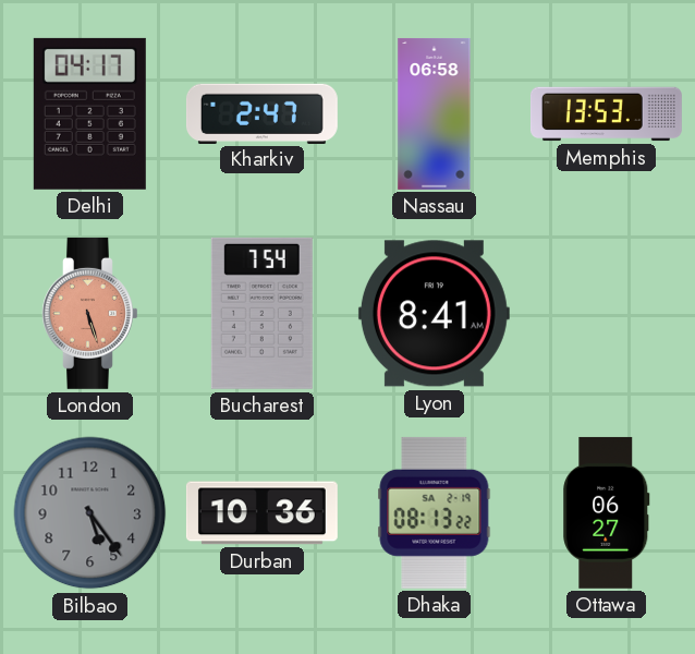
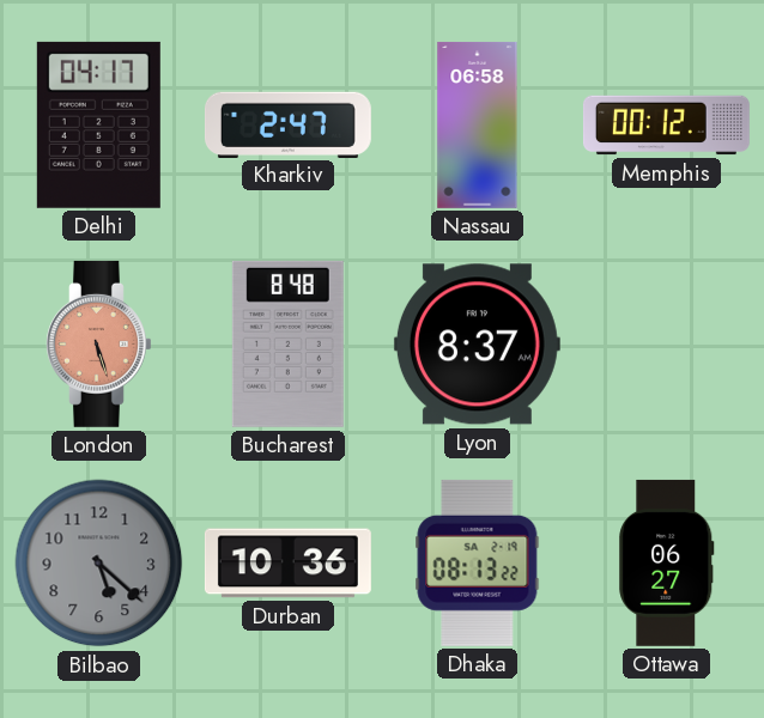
Memphis: 13:53 -> 00:12
Bucharest: 7:54 -> 8:48
Lyon: 8:41 -> 8:37
Bilbao: 5:24 -> 5:22
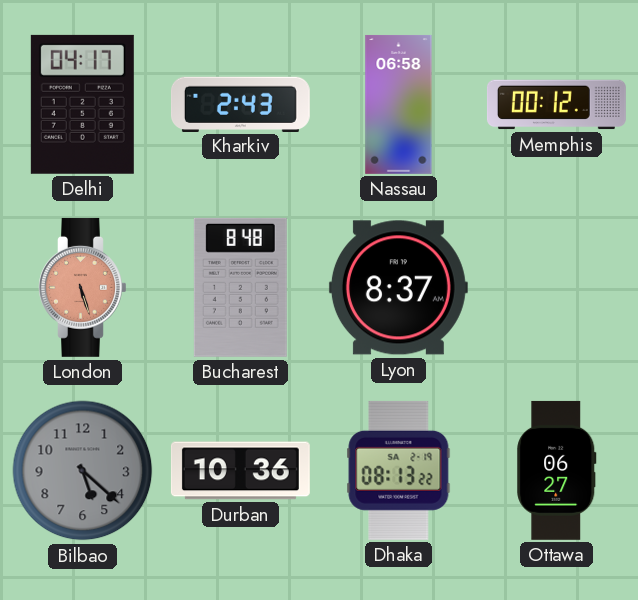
Kharkiv: 2:47 -> 2:43
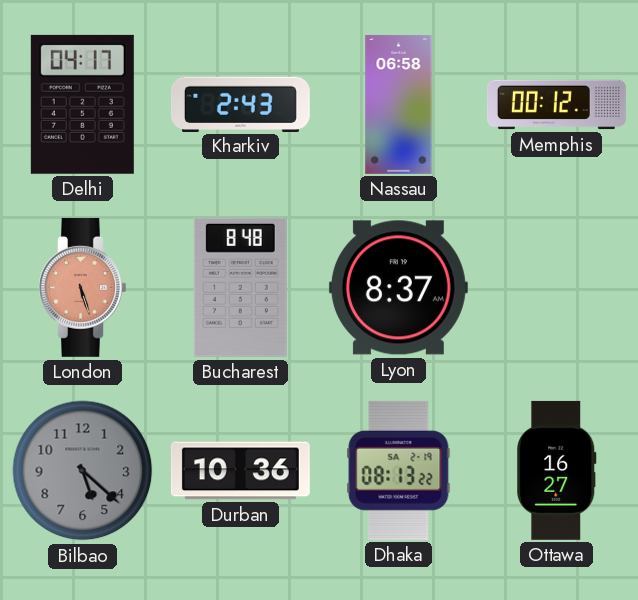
Ottawa: 06:27 -> 16:27
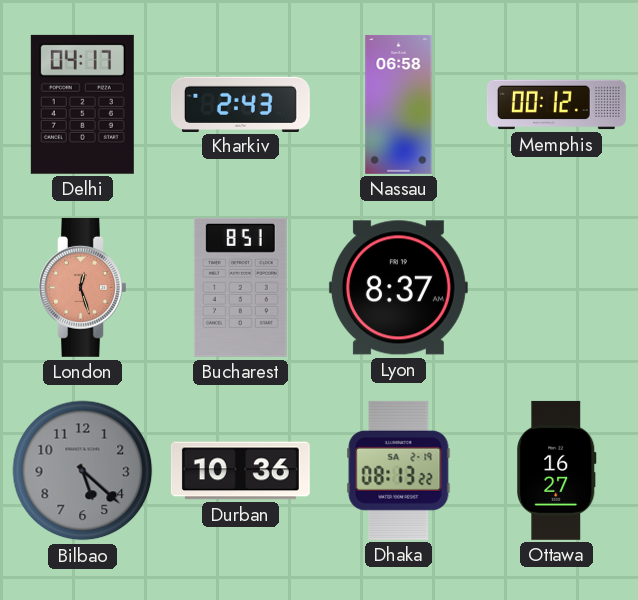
London: 5:27 -> 12:27
Bucharest: 8:48 -> 8:51
